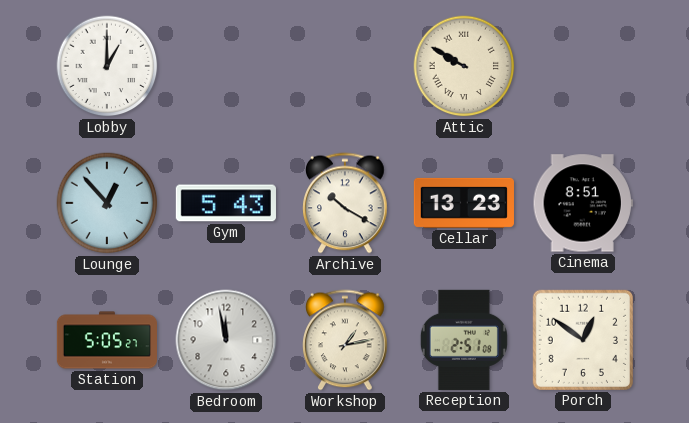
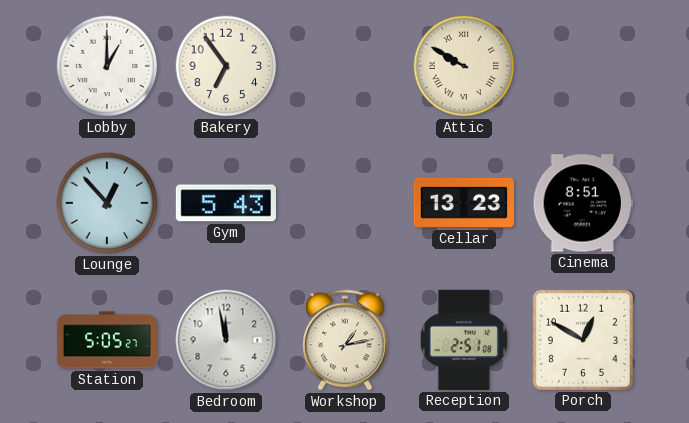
Bakery: none -> 6:54
Archive: 10:20 -> none
Porch: 12:51 -> 12:50
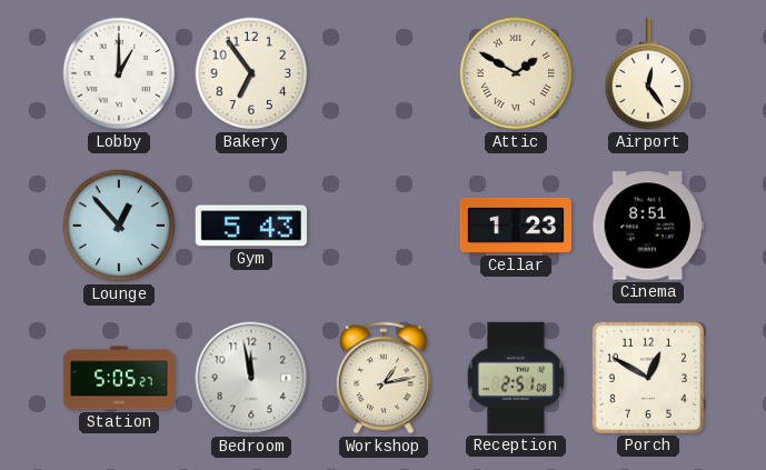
Attic: 9:50 -> 1:50
Airport: none -> 12:24
Cellar: 13:23 -> 1:23
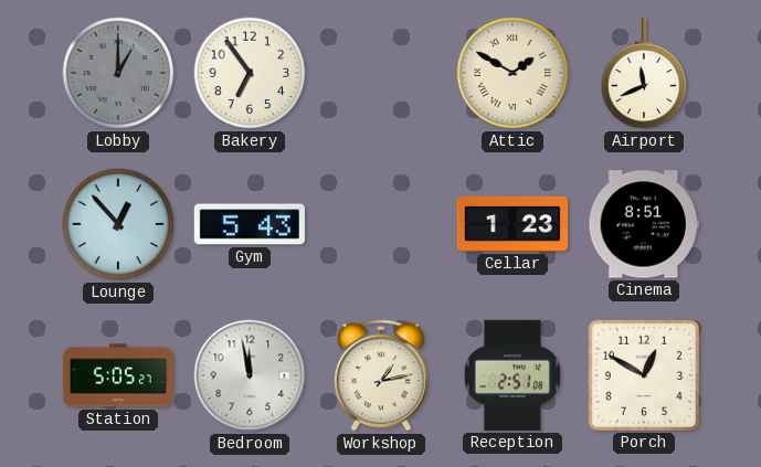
Lobby dial: white -> grey
Airport: 12:24 -> 11:41
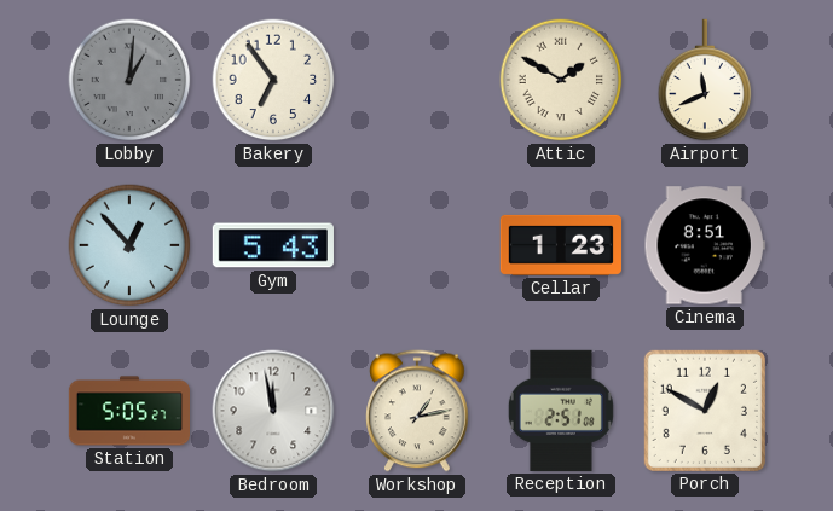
Lobby: 1:00 -> 1:01
